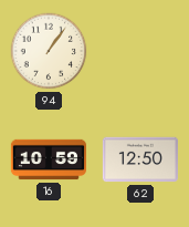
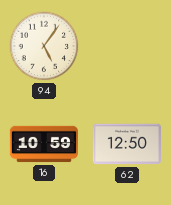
94: 1:06 -> 5:06
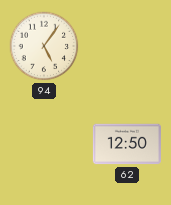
16: 10:59 -> none
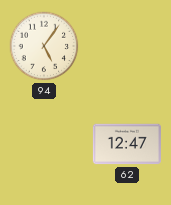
62: 12:50 -> 12:47
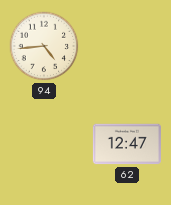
94: 5:06 -> 4:44
